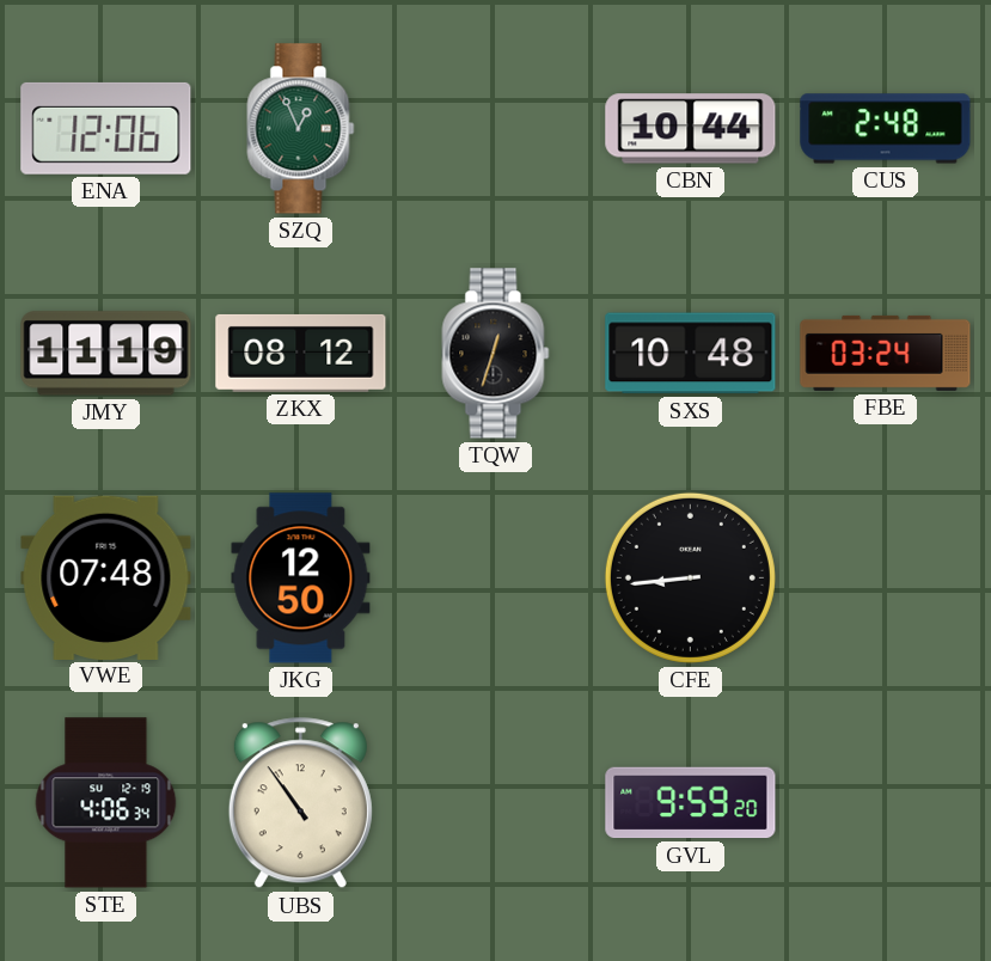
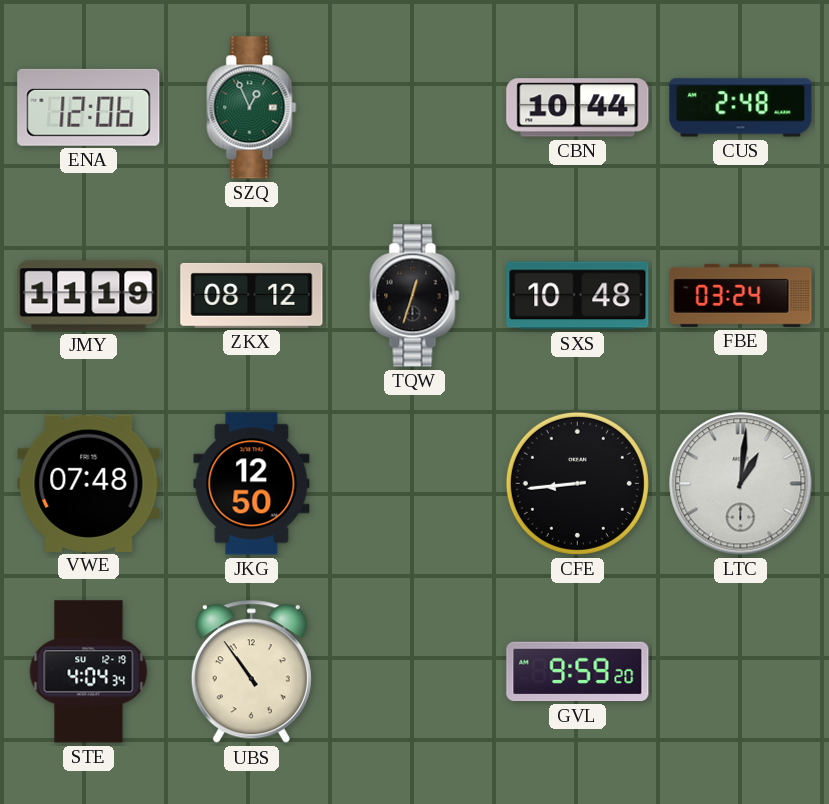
LTC: none -> 1:01
STE: 4:06 -> 4:04
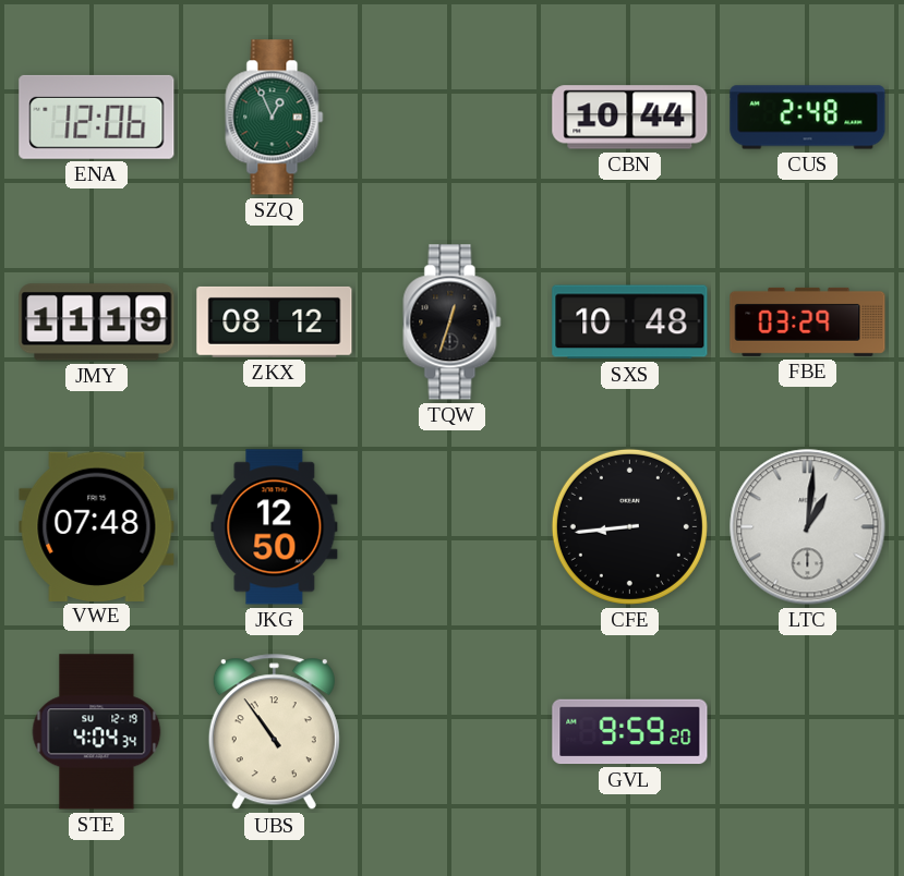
FBE: 03:24 -> 03:29
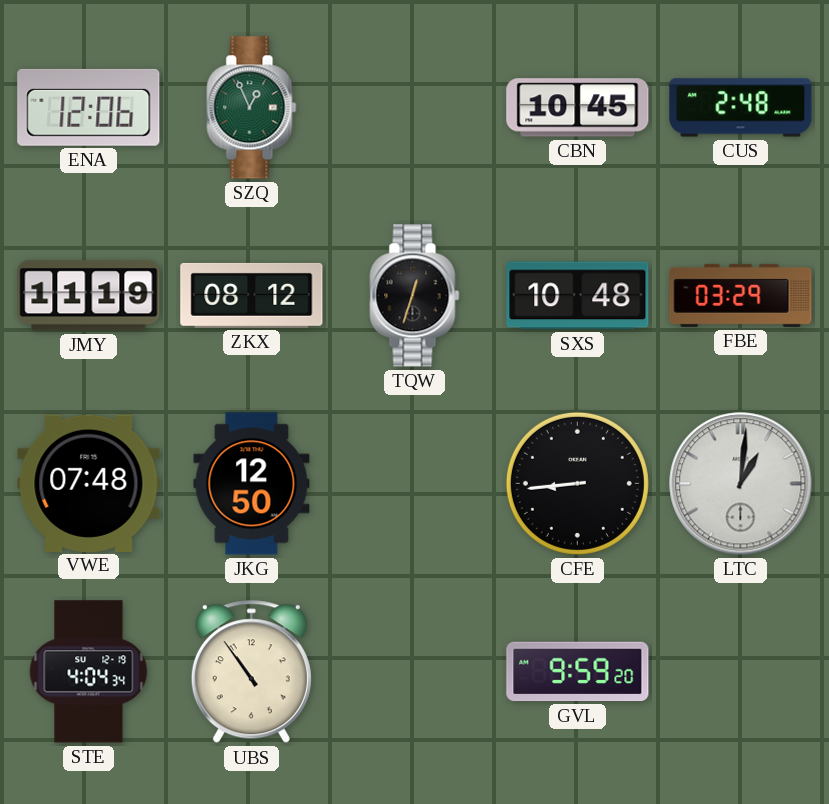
CBN: 10:44 -> 10:45
